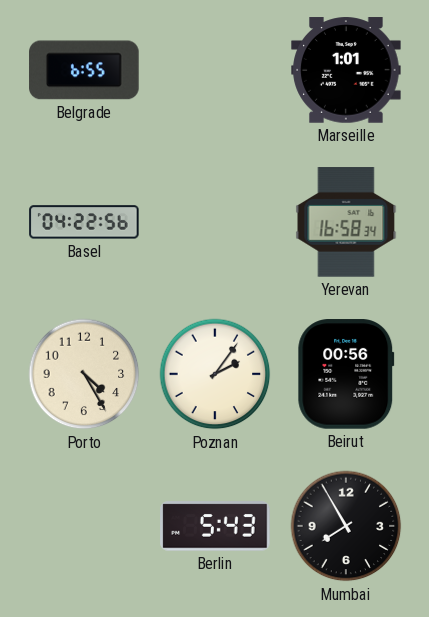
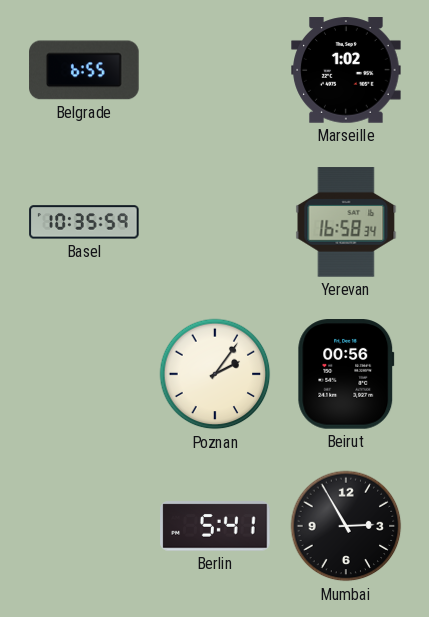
Marseille: 1:01 -> 1:02
Basel: 04:22 -> 10:35
Porto: 4:25 -> none
Berlin: 5:43 -> 5:41
Mumbai: 7:55 -> 2:55
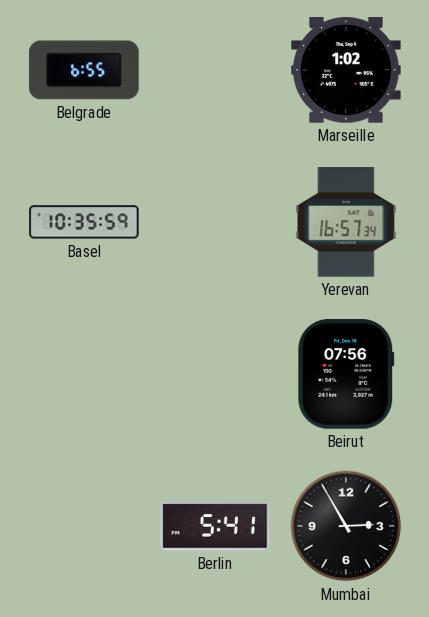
Yerevan: 16:58 -> 16:57
Poznan: 2:06 -> none
Beirut: 00:56 -> 07:56
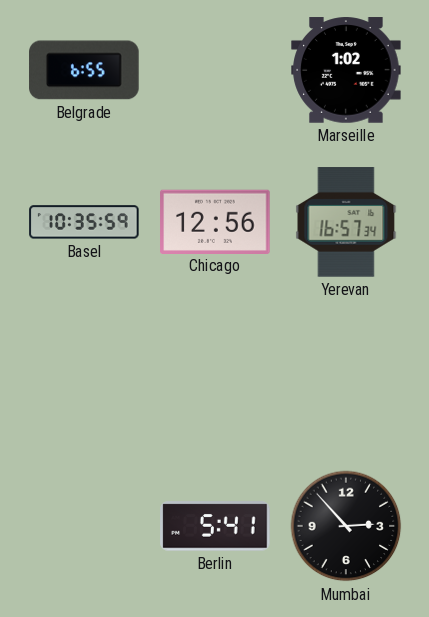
Chicago: none -> 12:56
Beirut: 07:56 -> none
Mumbai: 2:55 -> 2:53
